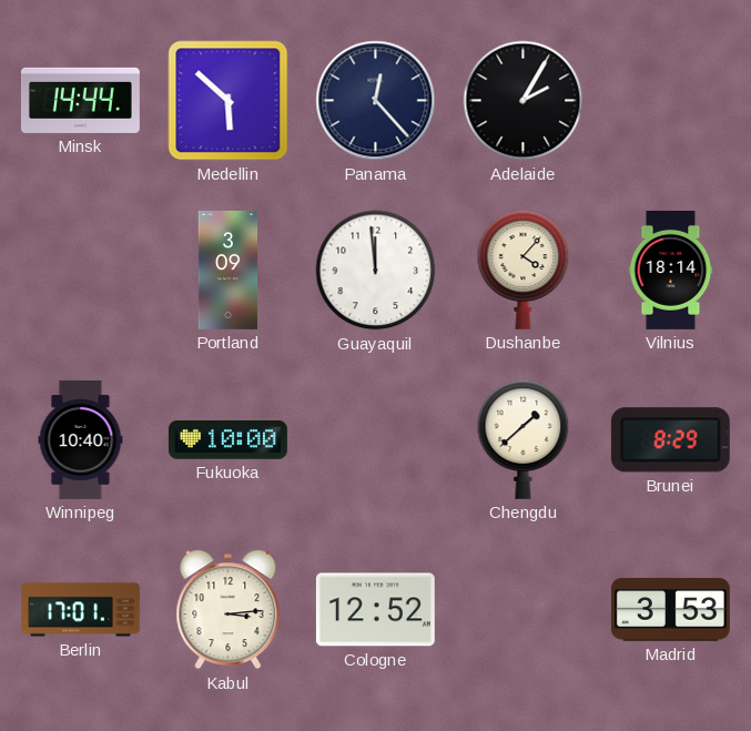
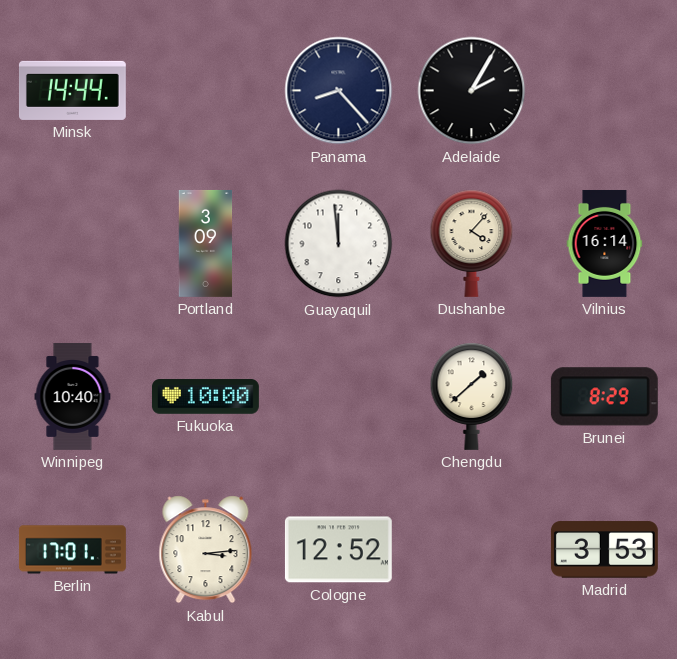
Medellin: 5:52 -> none
Panama: 12:23 -> 8:23
Vilnius: 18:14 -> 16:14
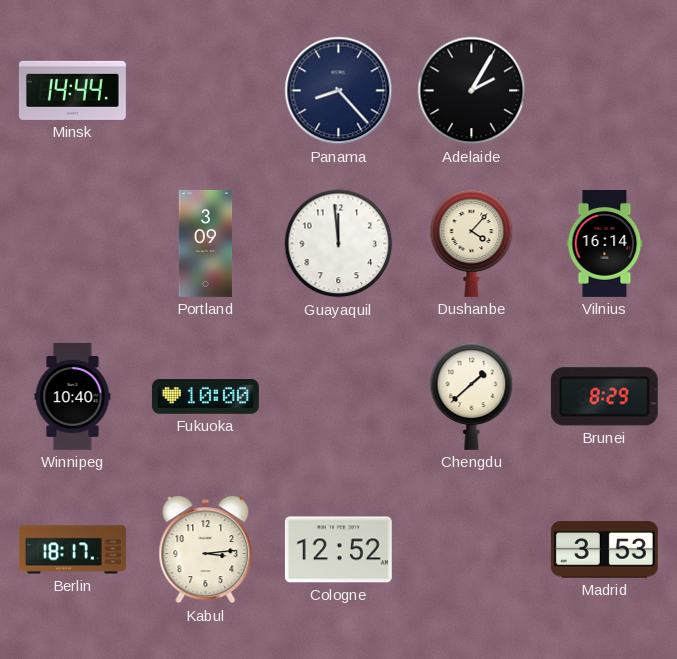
Berlin: 17:01 -> 18:17
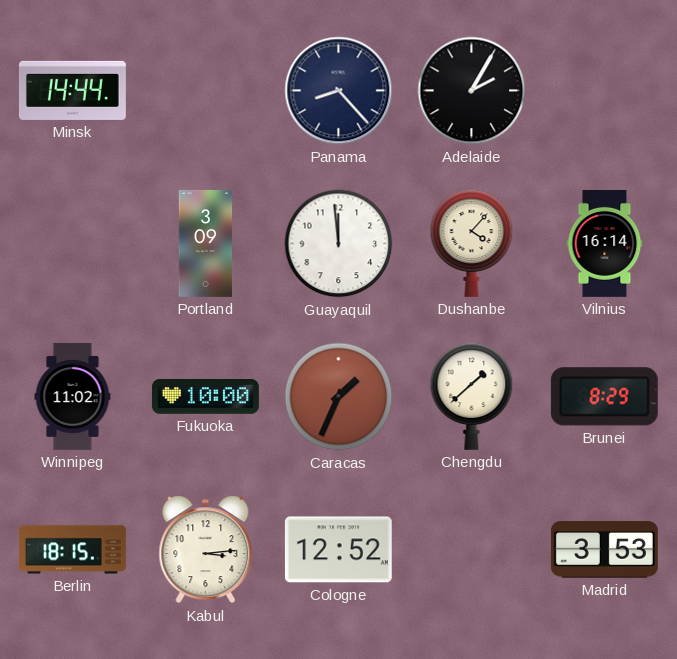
Winnipeg: 10:40 -> 11:02
Caracas: none -> 1:34
Berlin: 18:17 -> 18:15
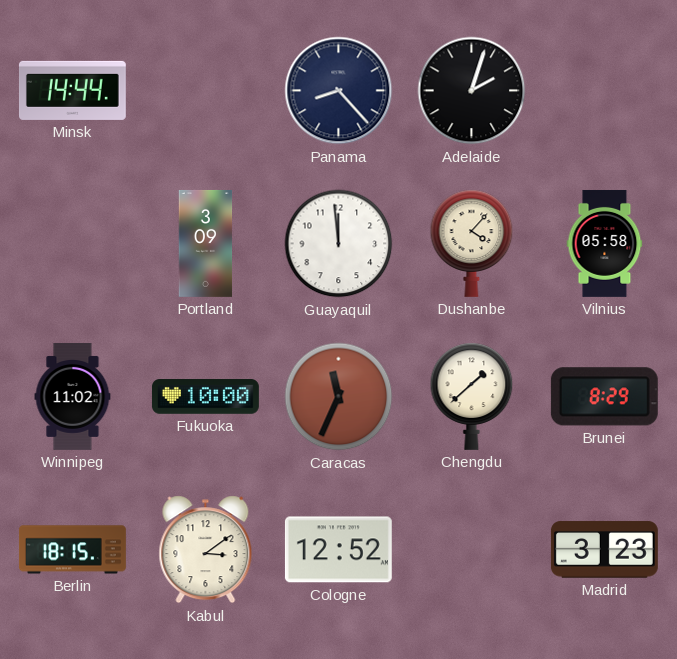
Adelaide: 2:05 -> 2:03
Vilnius: 16:14 -> 05:58
Caracas: 1:34 -> 11:34
Kabul: 3:14 -> 3:09
Madrid: 3:53 -> 3:23
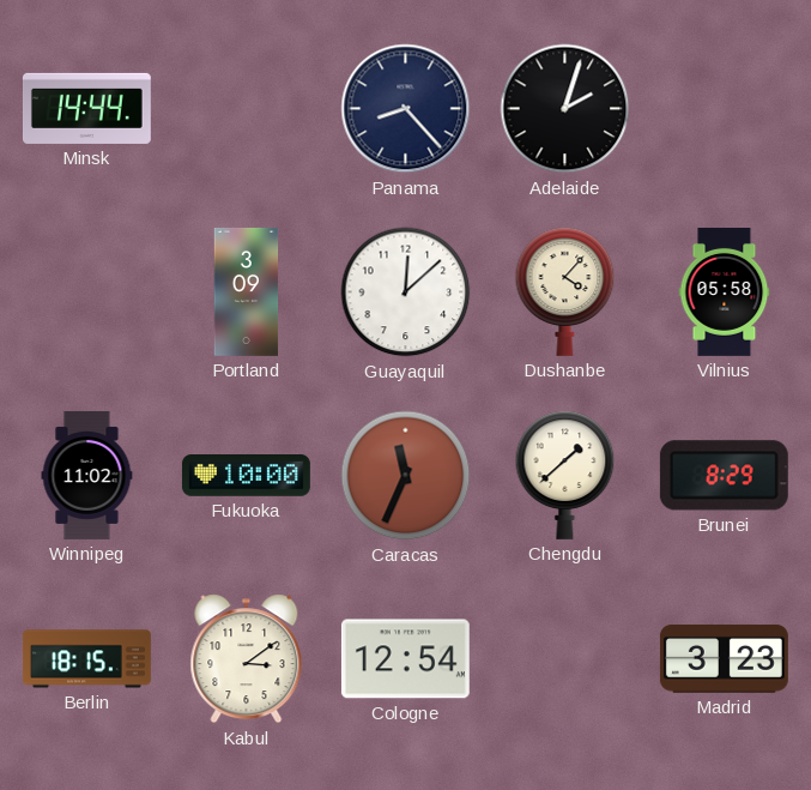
Guayaquil: 11:59 -> 12:08
Cologne: 12:52 -> 12:54
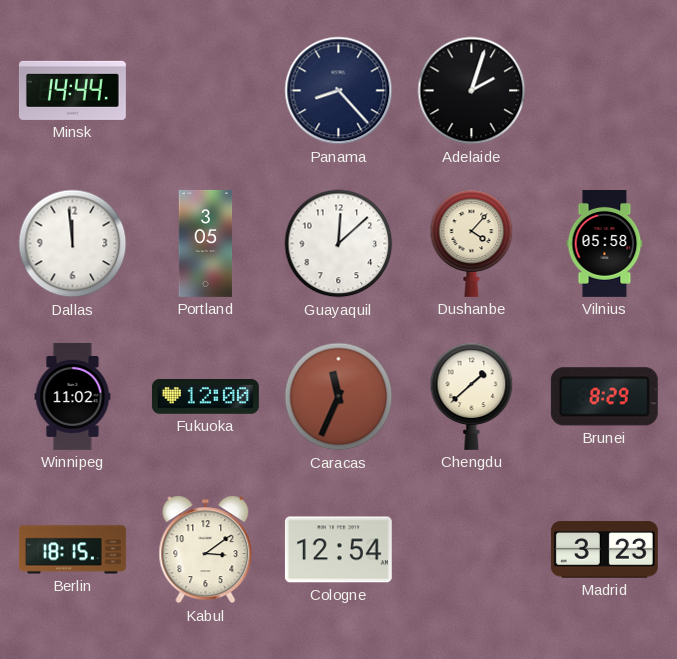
Dallas: none -> 11:59
Portland: 3:09 -> 3:05
Fukuoka: 10:00 -> 12:00
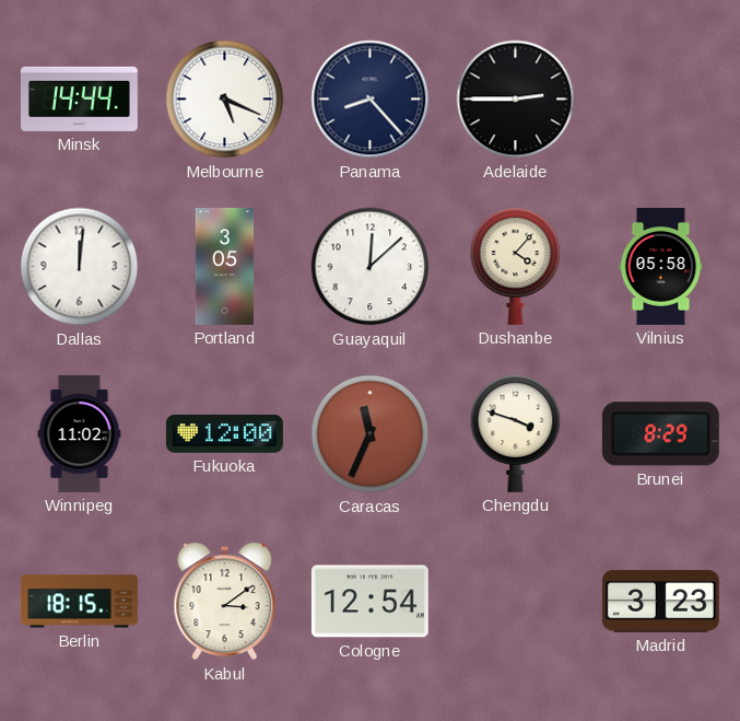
Melbourne: none -> 5:19
Adelaide: 2:03 -> 2:45
Dallas: 11:59 -> 12:01
Chengdu: 1:38 -> 3:48
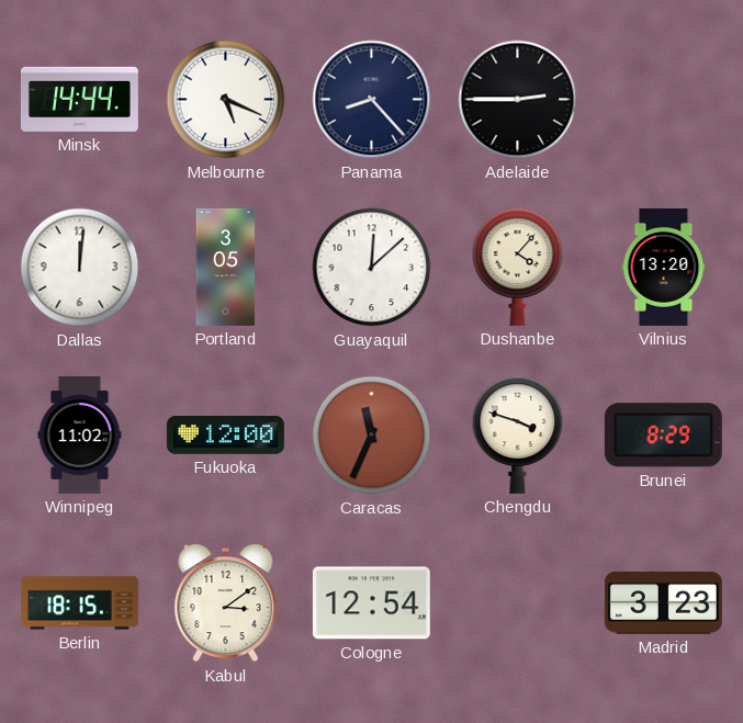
Vilnius: 05:58 -> 13:20
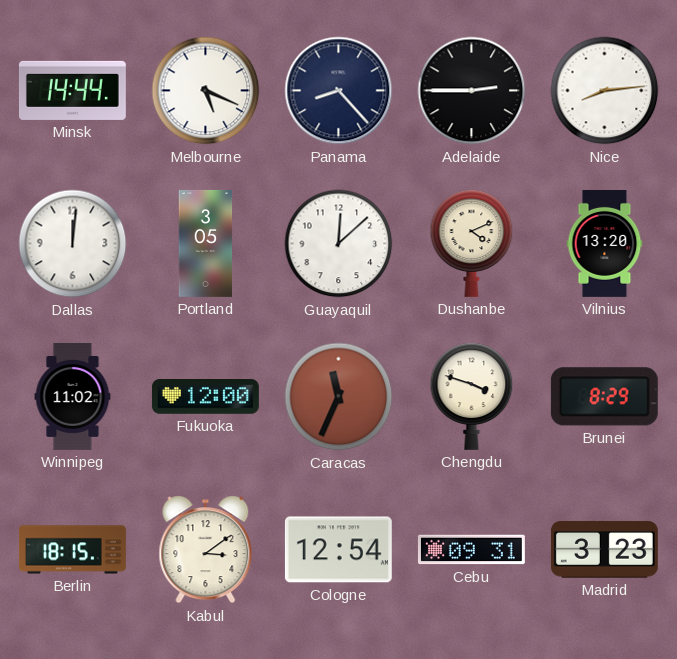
Nice: none -> 8:14
Dushanbe: 4:07 -> 4:11
Cebu: none -> 09:31
